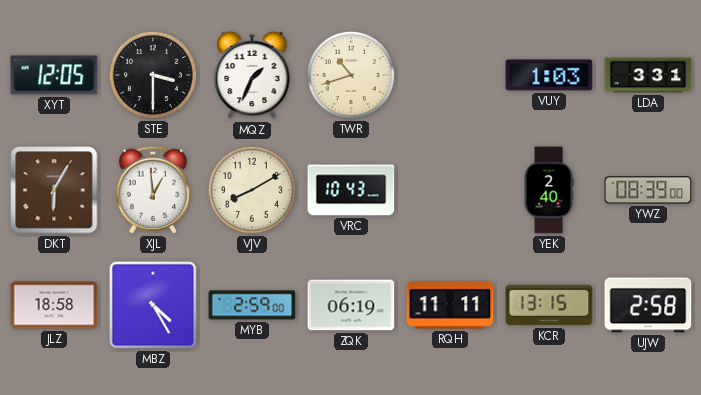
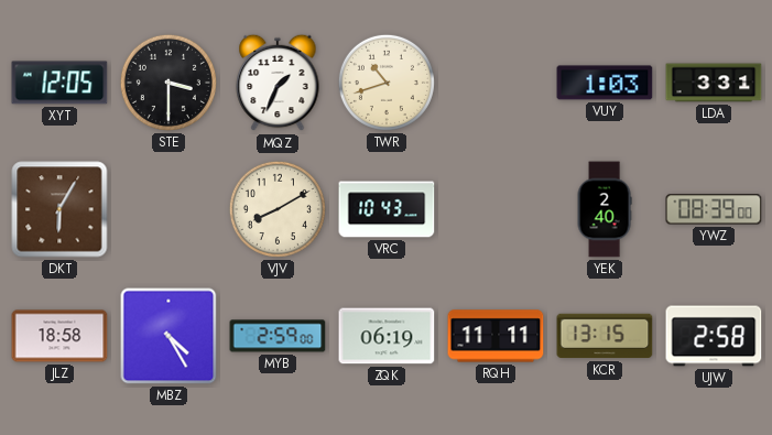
XJL: 12:59 -> none
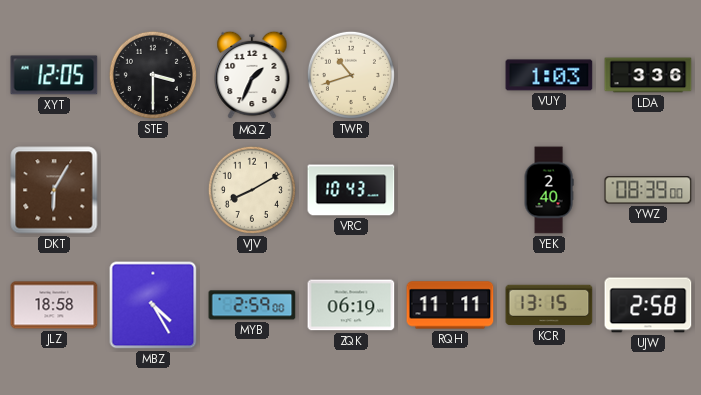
LDA: 3:31 -> 3:36
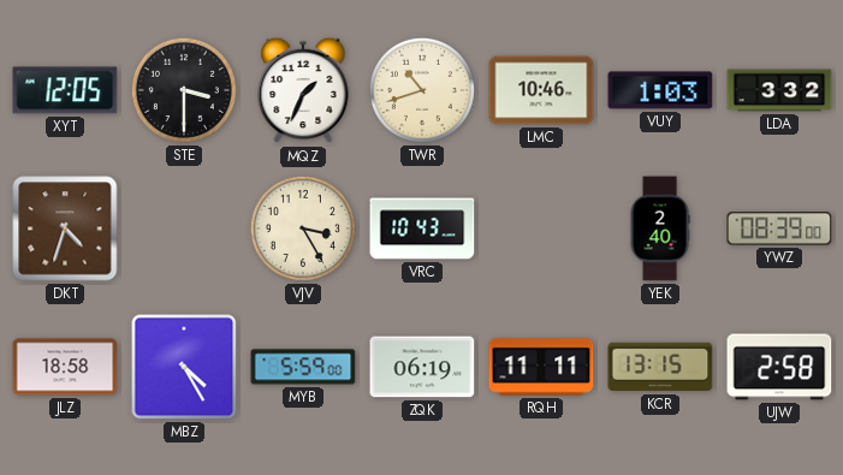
LMC: none -> 10:46
LDA: 3:36 -> 3:32
DKT: 6:05 -> 4:33
VJV: 8:10 -> 3:25
MYB: 2:59 -> 5:59
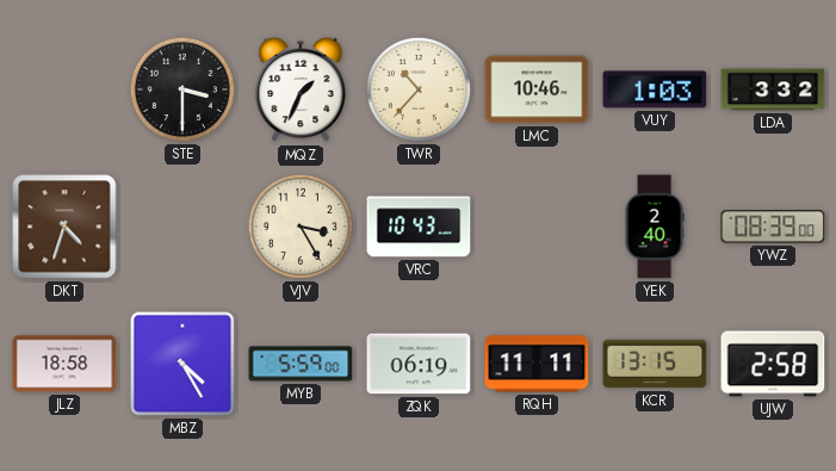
XYT: 12:05 -> none
TWR: 10:42 -> 10:37
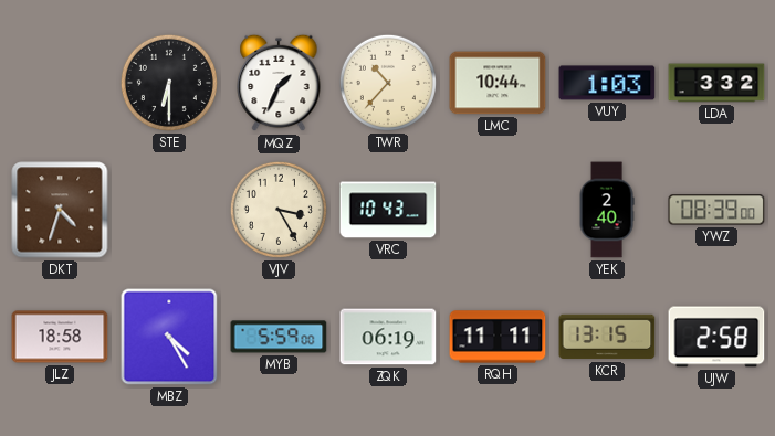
STE: 3:30 -> 6:30
LMC: 10:46 -> 10:44
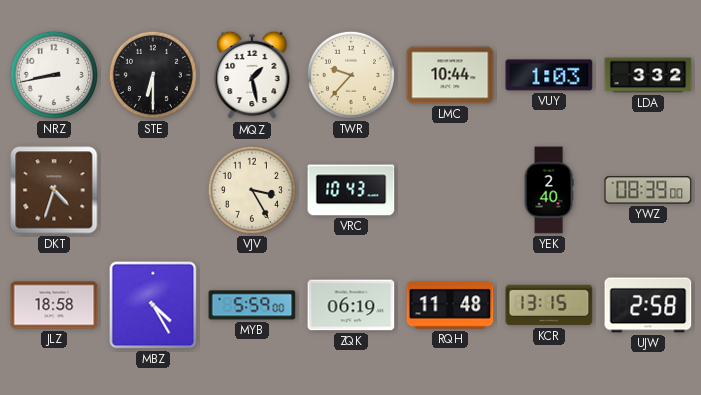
NRZ: none -> 8:43
MQZ: 1:34 -> 1:28
TWR: 10:37 -> 9:37
RQH: 11:11 -> 11:48
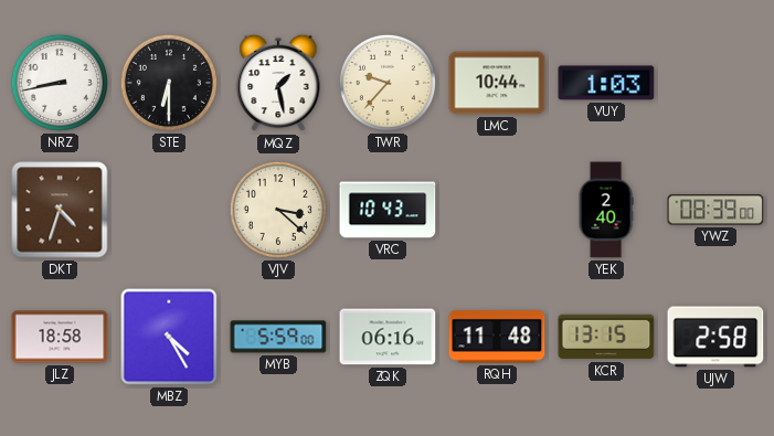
LDA: 3:32 -> none
VJV: 3:25 -> 3:22
ZQK: 06:19 -> 06:16
